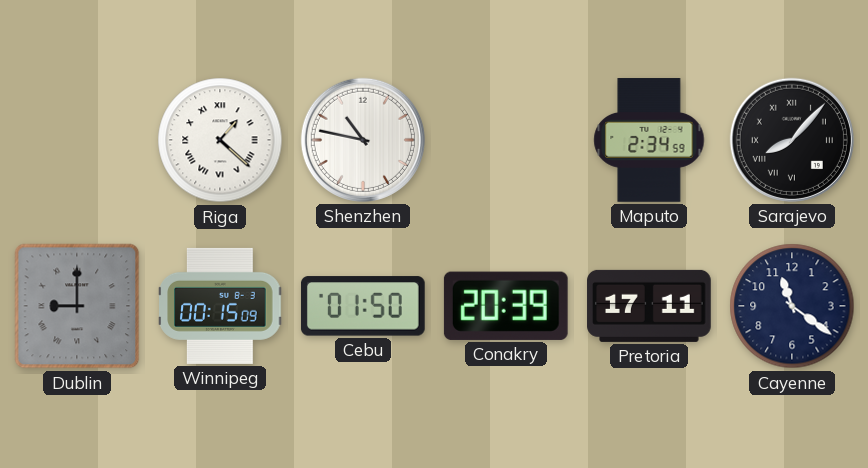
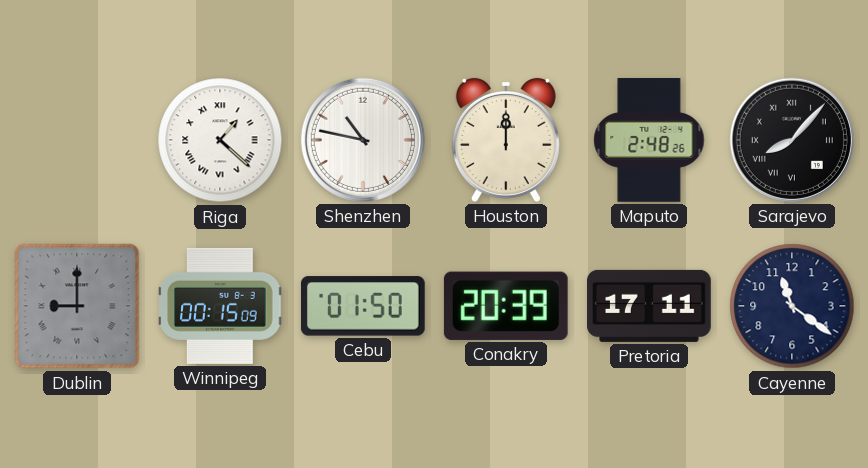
Houston: none -> 12:00
Maputo: 2:34 -> 2:48
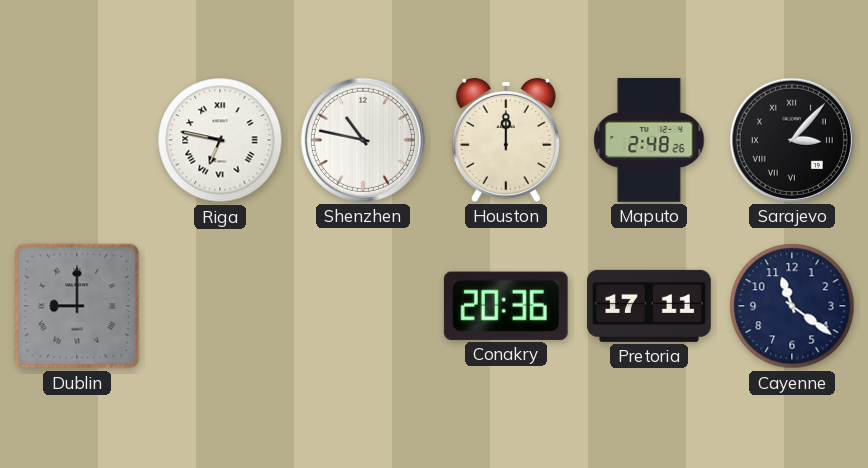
Riga: 1:22 -> 6:47
Sarajevo: 8:07 -> 3:07
Winnipeg: 00:15 -> none
Cebu: 01:50 -> none
Conakry: 20:39 -> 20:36
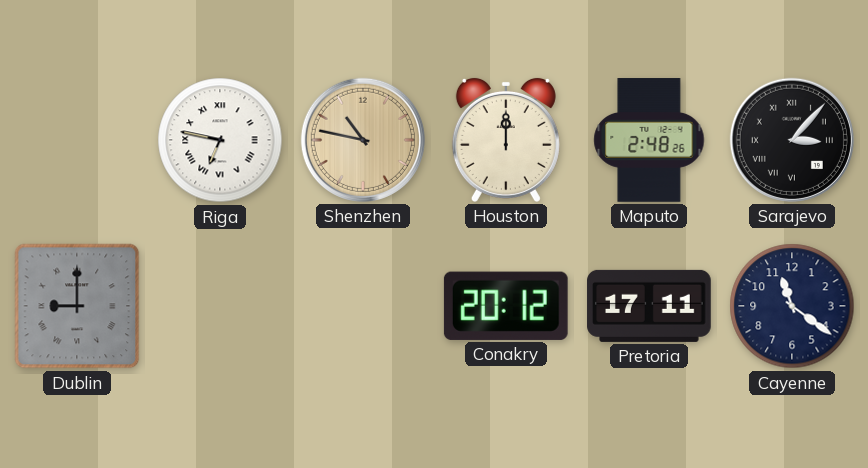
Shenzhen dial: white -> champagne
Conakry: 20:36 -> 20:12
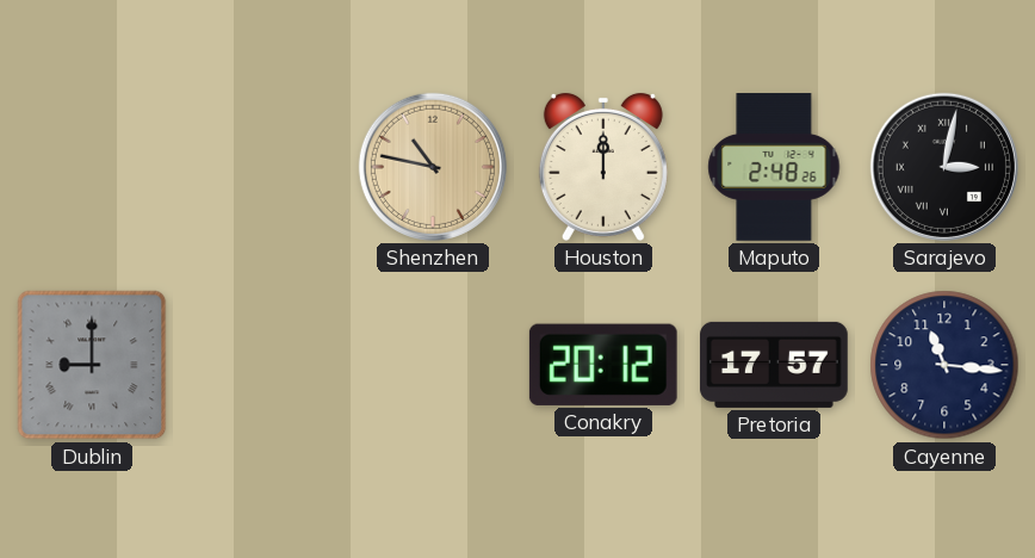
Riga: 6:47 -> none
Sarajevo: 3:07 -> 3:02
Pretoria: 17:11 -> 17:57
Cayenne: 11:21 -> 11:16
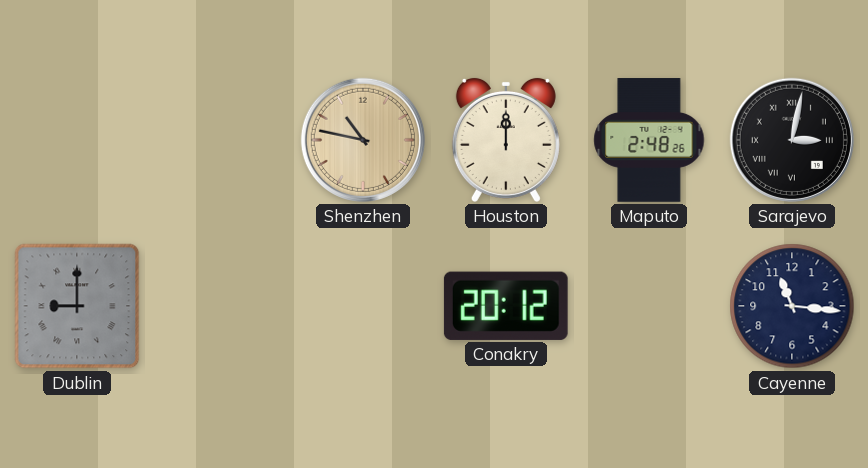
Pretoria: 17:57 -> none
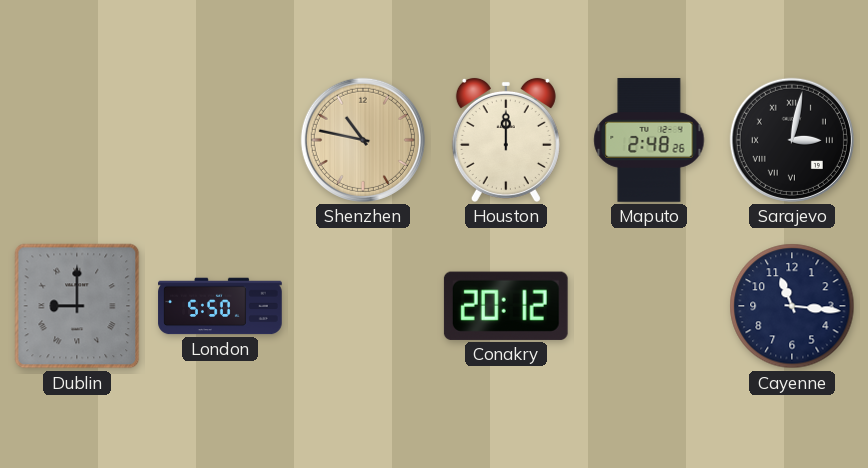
London: none -> 5:50
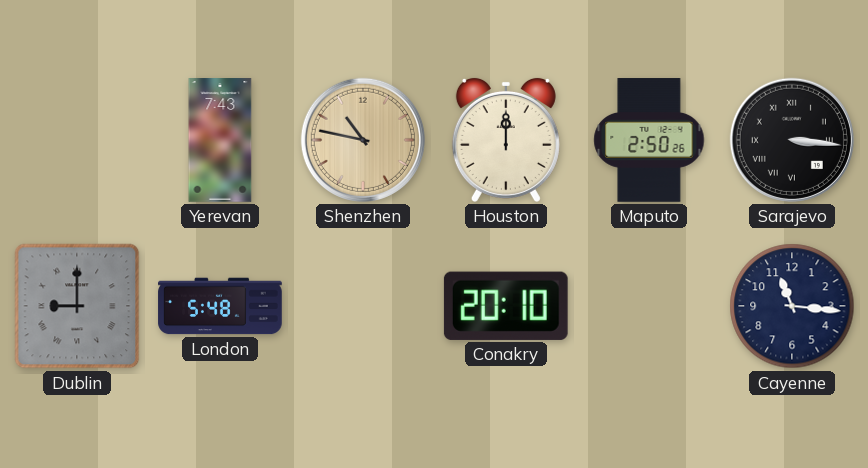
Yerevan: none -> 7:43
Maputo: 2:48 -> 2:50
Sarajevo: 3:02 -> 3:16
London: 5:50 -> 5:48
Conakry: 20:12 -> 20:10
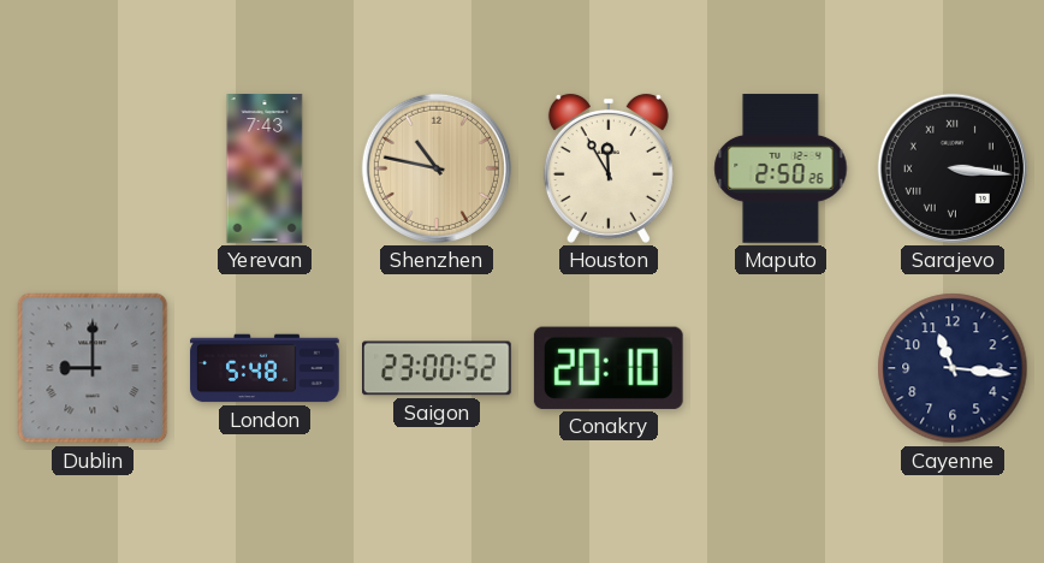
Houston: 12:00 -> 11:55
Saigon: none -> 23:00
